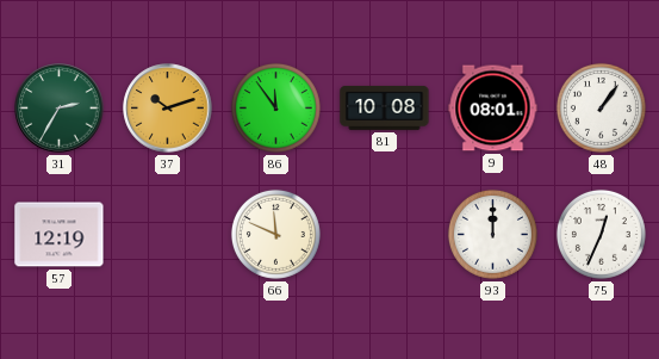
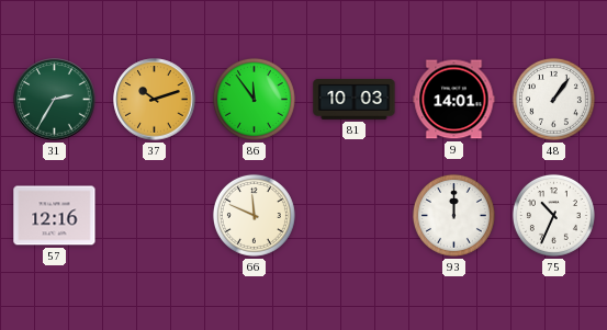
81: 10:08 -> 10:03
9: 08:01 -> 14:01
57: 12:19 -> 12:16
75: 12:34 -> 10:34
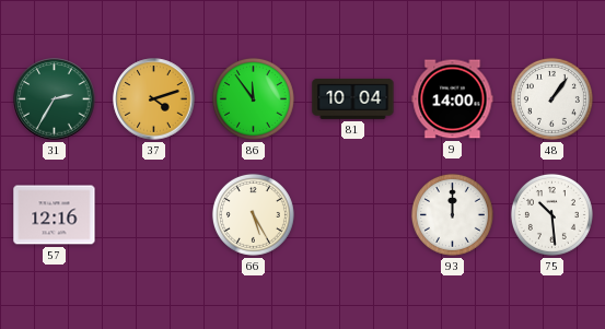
37: 10:12 -> 4:12
81: 10:03 -> 10:04
9: 14:01 -> 14:00
66: 11:49 -> 5:25
75: 10:34 -> 10:29
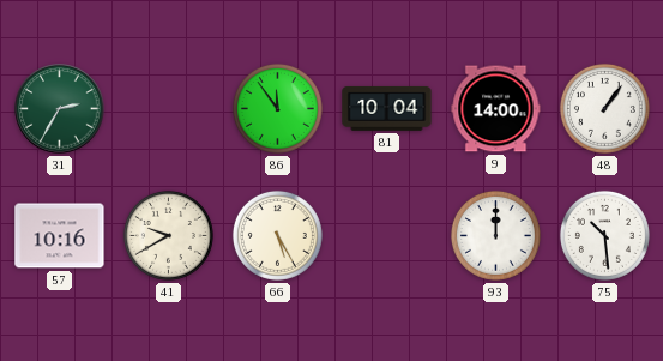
37: 4:12 -> none
57: 12:16 -> 10:16
41: none -> 9:40
